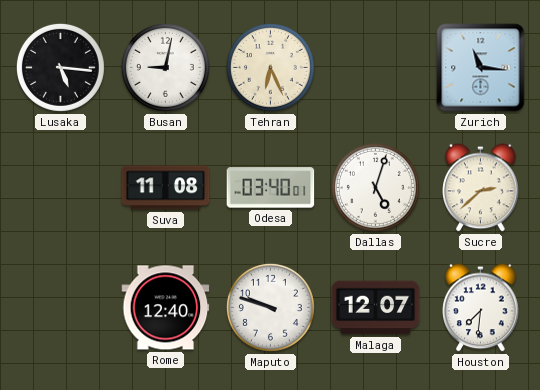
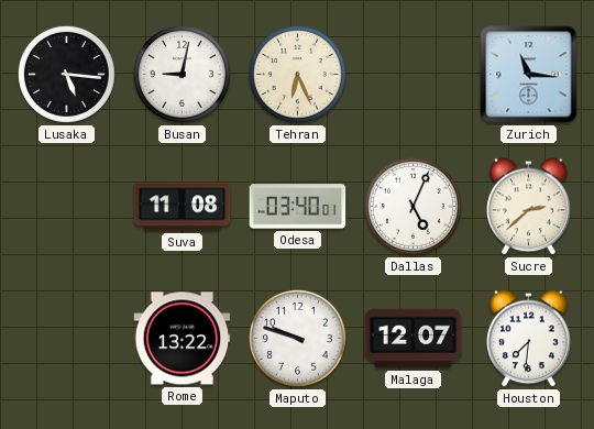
Dallas: 5:03 -> 5:04
Rome: 12:40 -> 13:22
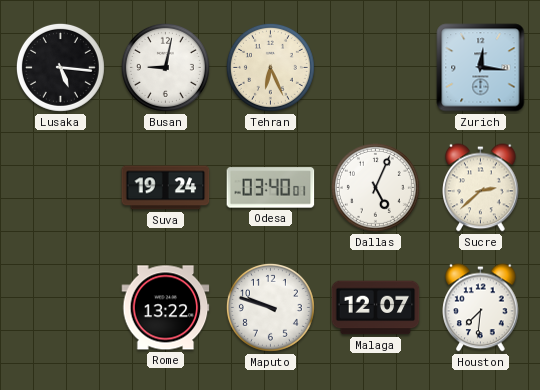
Zurich: 11:16 -> 12:16
Suva: 11:08 -> 19:24
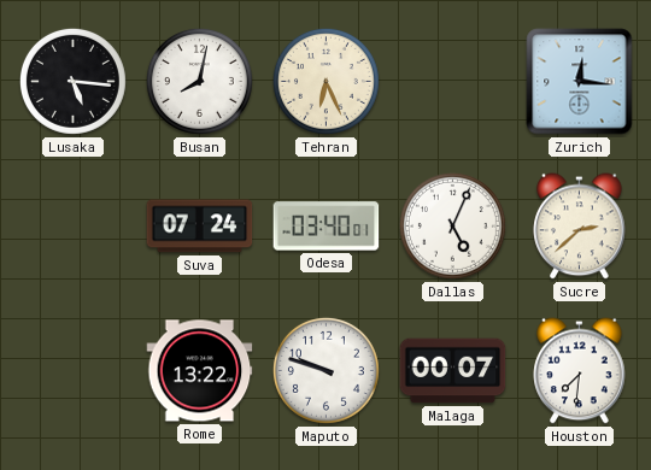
Busan: 9:02 -> 8:02
Suva: 19:24 -> 07:24
Malaga: 12:07 -> 00:07
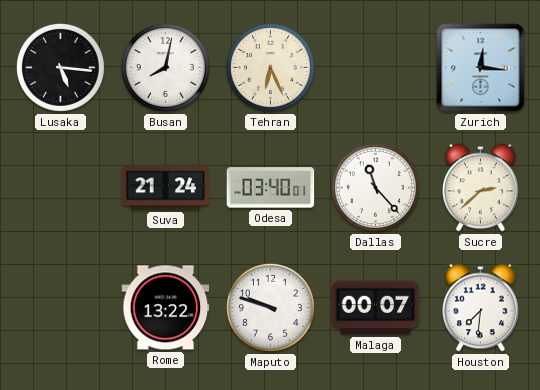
Suva: 07:24 -> 21:24
Dallas: 5:04 -> 11:23
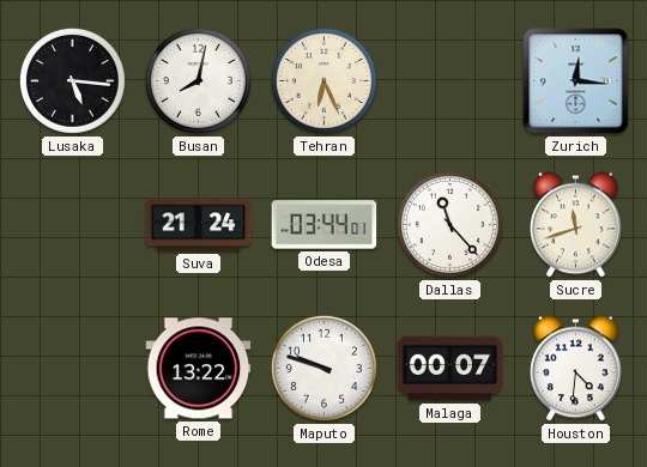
Odesa: 03:40 -> 03:44
Sucre: 2:38 -> 11:42
Houston: 7:31 -> 4:31
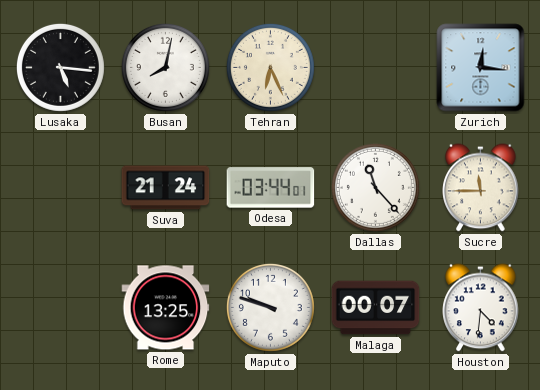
Sucre: 11:42 -> 11:45
Rome: 13:22 -> 13:25
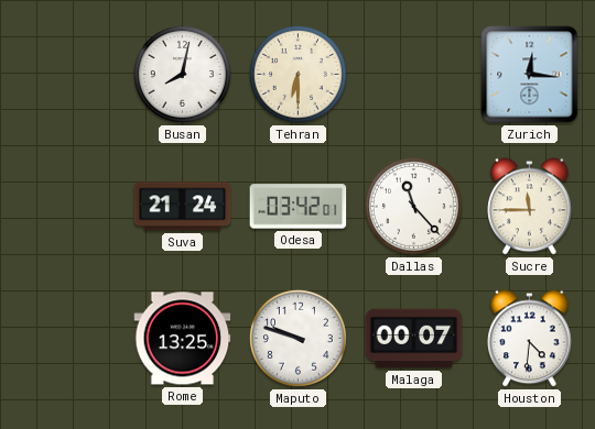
Lusaka: 5:16 -> none
Tehran: 6:26 -> 6:30
Odesa: 03:44 -> 03:42
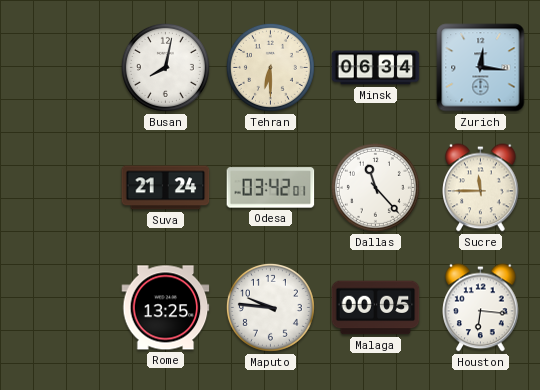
Minsk: none -> 06:34
Maputo: 9:48 -> 9:46
Malaga: 00:07 -> 00:05
Houston: 4:31 -> 6:16
